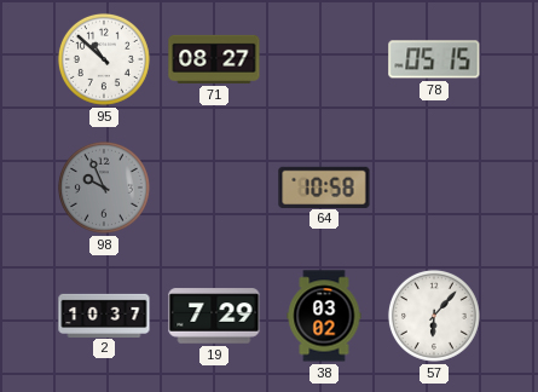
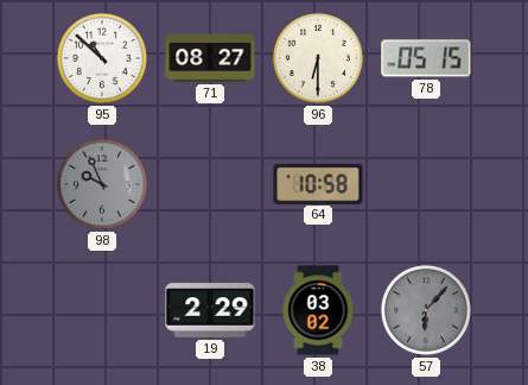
96: none -> 6:30
2: 10:37 -> none
19: 7:29 -> 2:29
57 dial: white -> grey
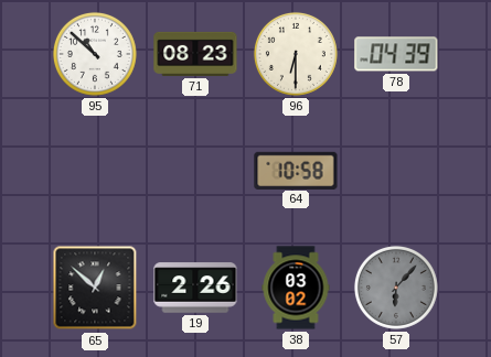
71: 08:27 -> 08:23
78: 05:15 -> 04:39
98: 9:56 -> none
65: none -> 12:52
19: 2:29 -> 2:26
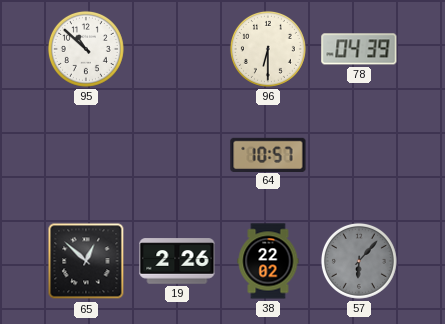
71: 08:23 -> none
64: 10:58 -> 10:57
38: 03:02 -> 22:02
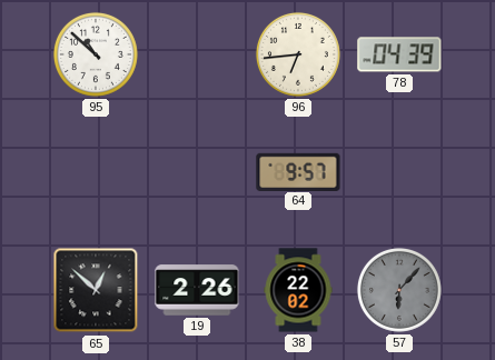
96: 6:30 -> 6:44
64: 10:57 -> 9:57
